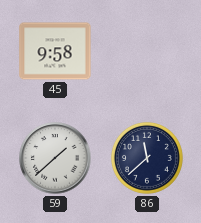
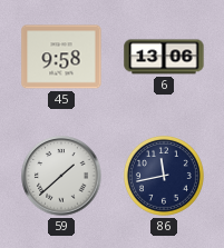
6: none -> 13:06
86: 11:38 -> 11:43
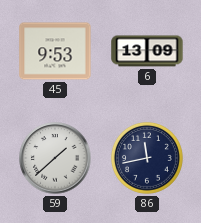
45: 9:58 -> 9:53
6: 13:06 -> 13:09
